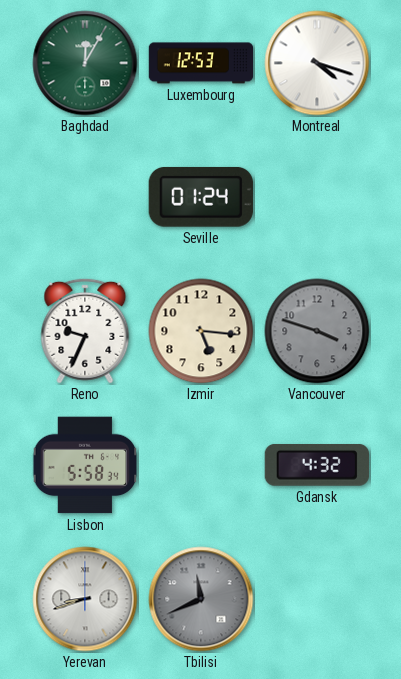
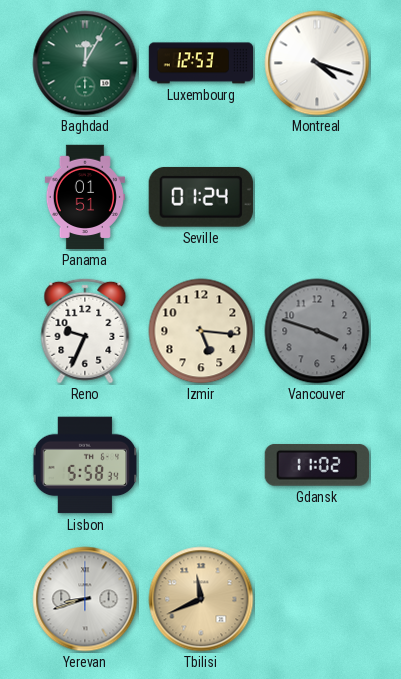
Panama: none -> 01:51
Gdansk: 4:32 -> 11:02
Tbilisi dial: grey -> champagne
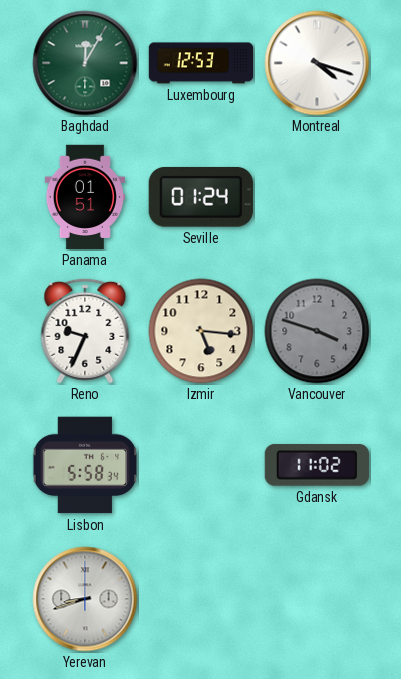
Tbilisi: 11:41 -> none
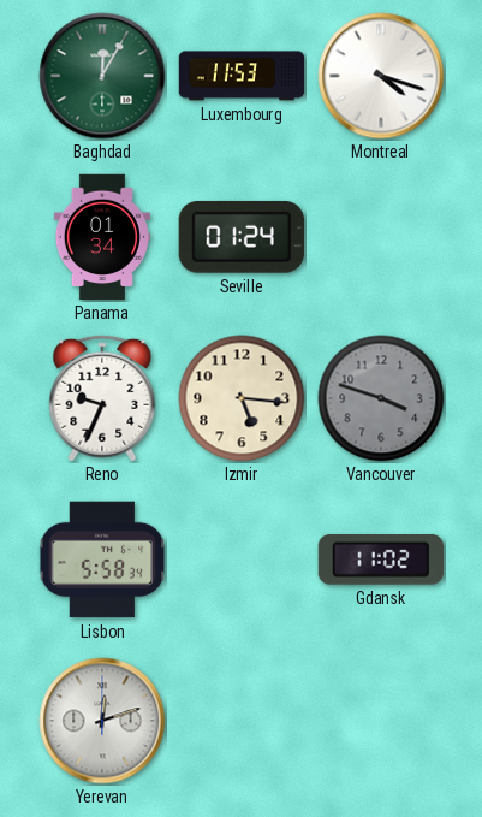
Luxembourg: 12:53 -> 11:53
Panama: 01:51 -> 01:34
Yerevan: 8:42 -> 12:12
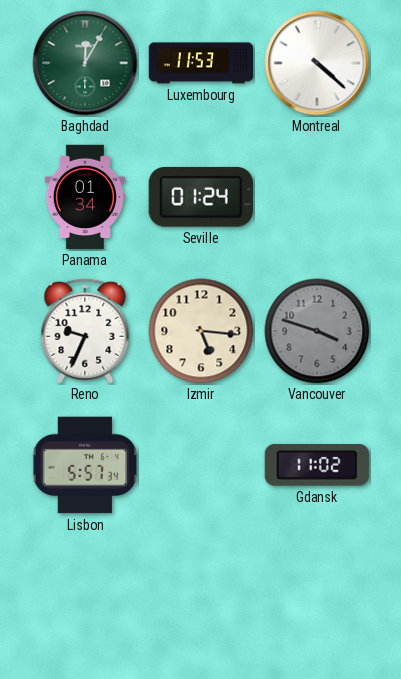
Montreal: 4:18 -> 4:22
Lisbon: 5:58 -> 5:57
Yerevan: 12:12 -> none
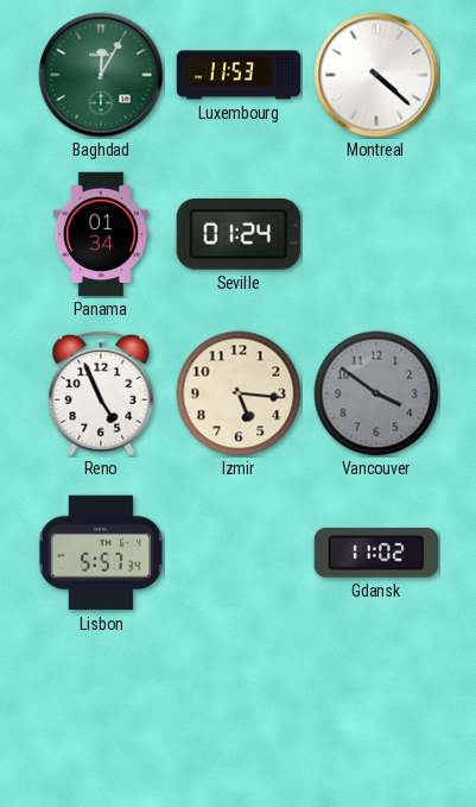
Reno: 9:34 -> 4:56
Vancouver: 3:48 -> 3:51
